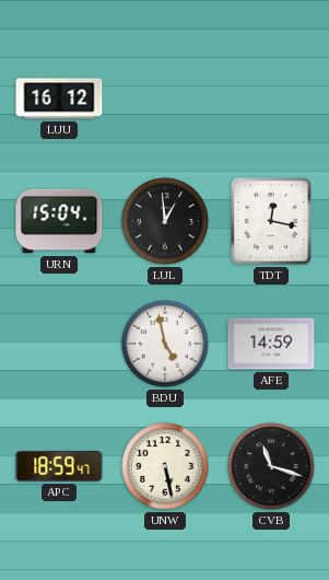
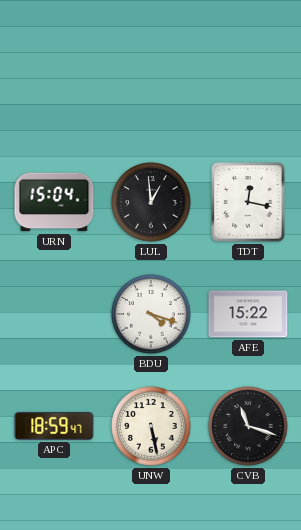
LUU: 16:12 -> none
BDU: 4:58 -> 4:18
AFE: 14:59 -> 15:22
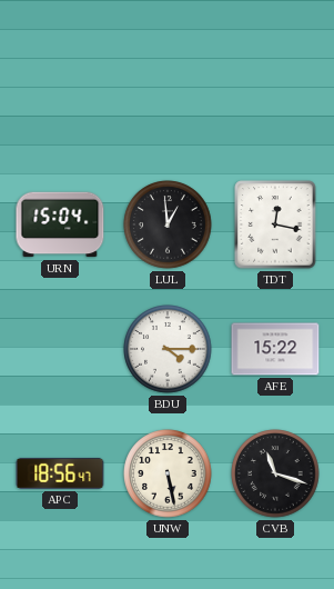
BDU: 4:18 -> 4:15
APC: 18:59 -> 18:56
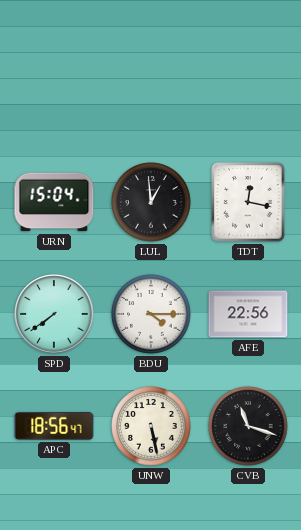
SPD: none -> 7:39
AFE: 15:22 -> 22:56
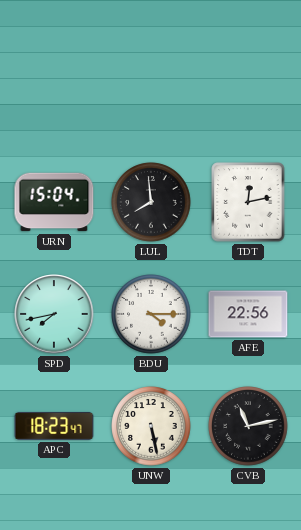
LUL: 12:59 -> 7:59
TDT: 12:17 -> 12:13
SPD: 7:39 -> 7:43
APC: 18:56 -> 18:23
CVB: 11:18 -> 11:13
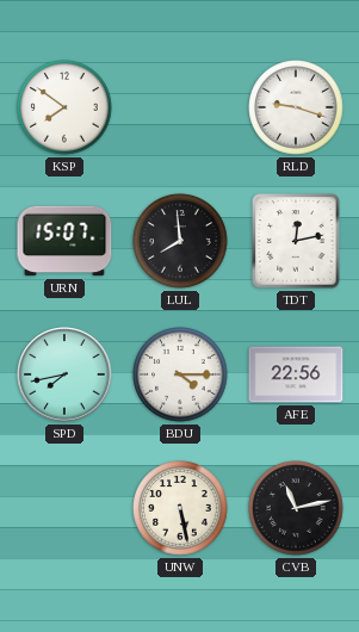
KSP: none -> 7:51
RLD: none -> 9:18
URN: 15:04 -> 15:07
APC: 18:23 -> none
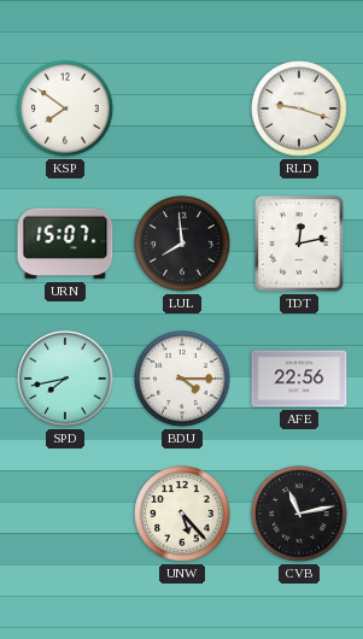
UNW: 5:28 -> 5:23
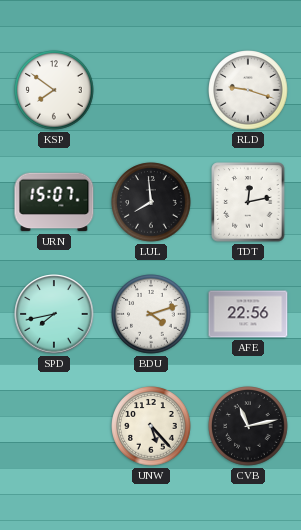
BDU: 4:15 -> 4:12
